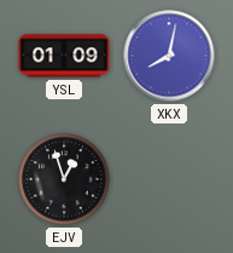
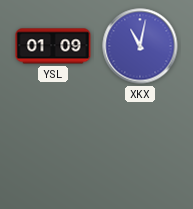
XKX: 8:02 -> 11:02
EJV: 12:57 -> none
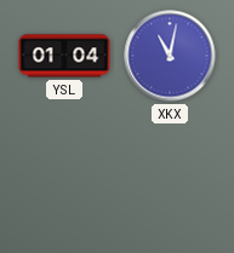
YSL: 01:09 -> 01:04
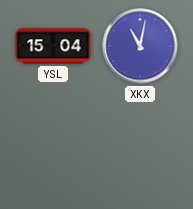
YSL: 01:04 -> 15:04
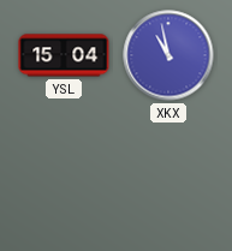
XKX: 11:02 -> 10:58
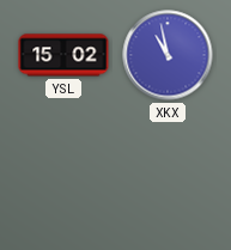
YSL: 15:04 -> 15:02
